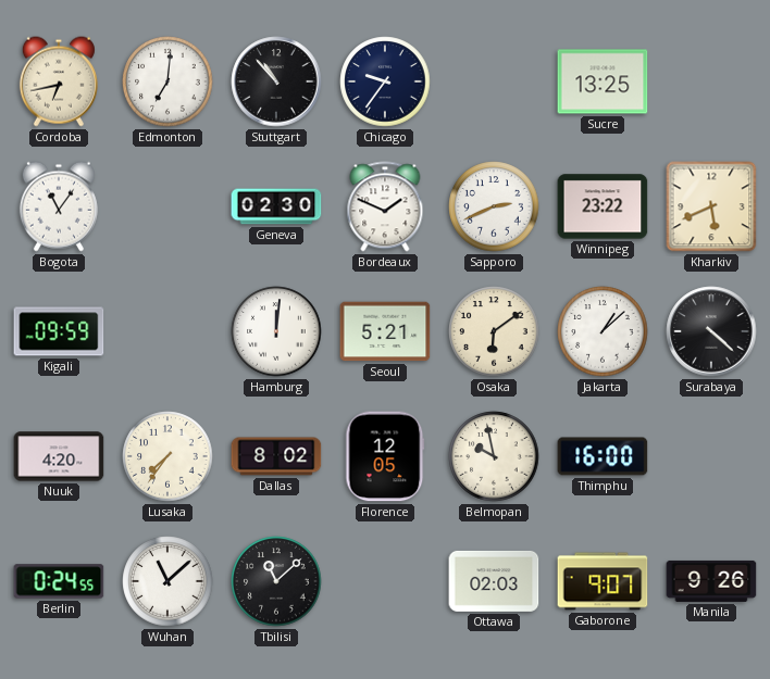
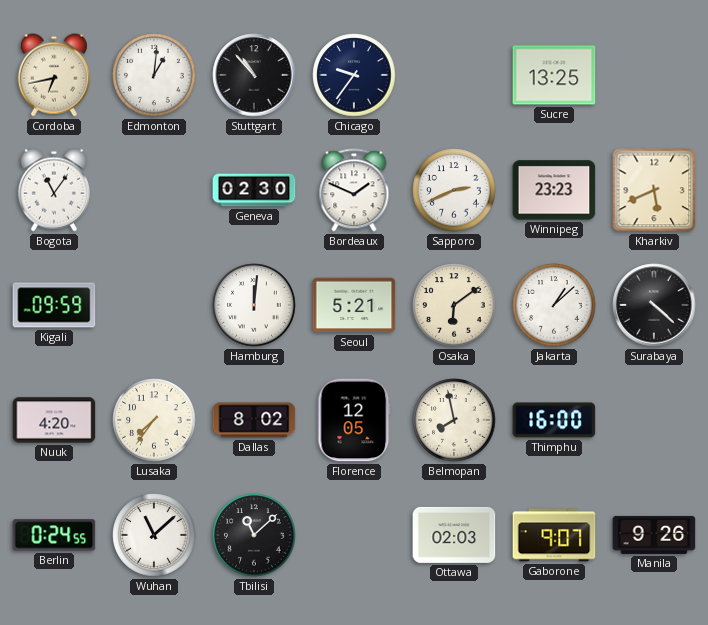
Edmonton: 7:01 -> 1:01
Winnipeg: 23:22 -> 23:23
Belmopan: 9:58 -> 7:58
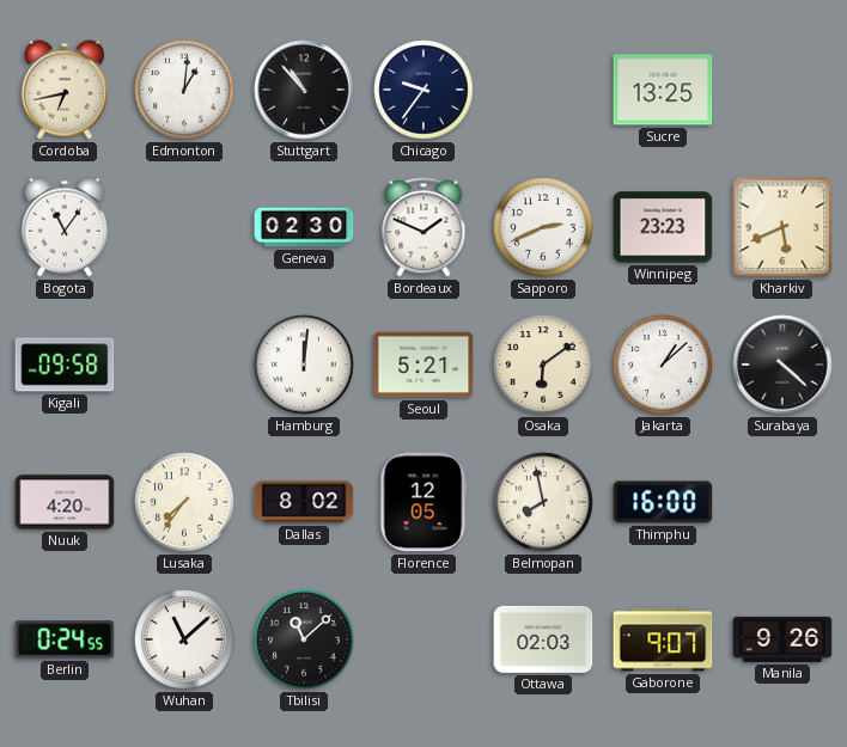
Kigali: 09:59 -> 09:58
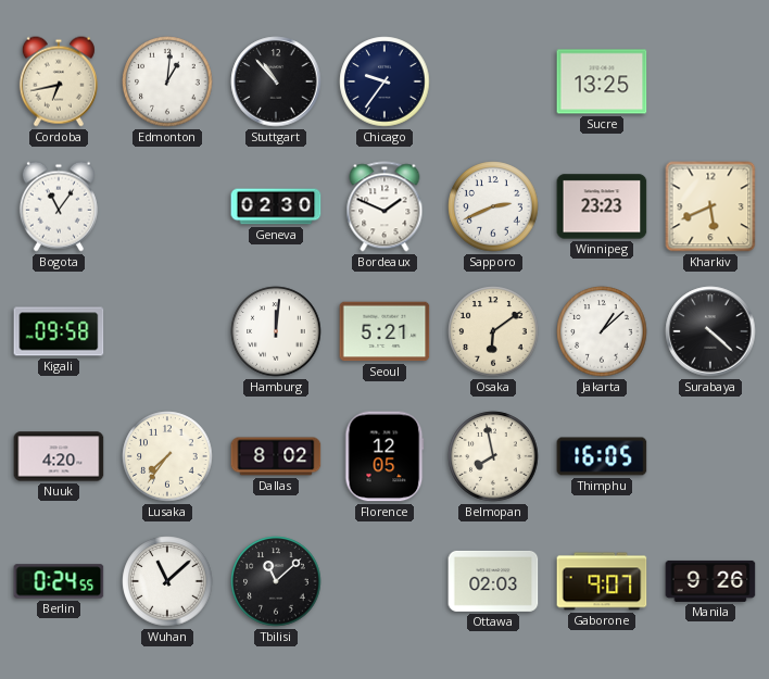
Thimphu: 16:00 -> 16:05
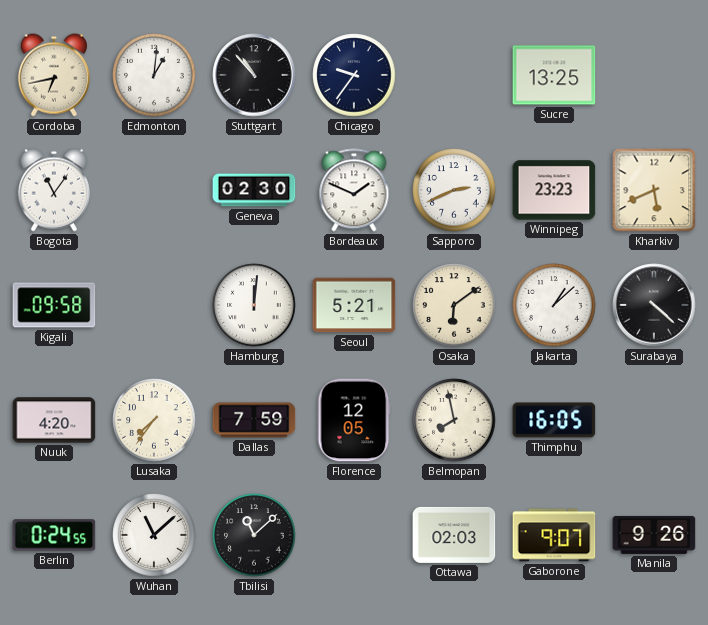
Dallas: 8:02 -> 7:59
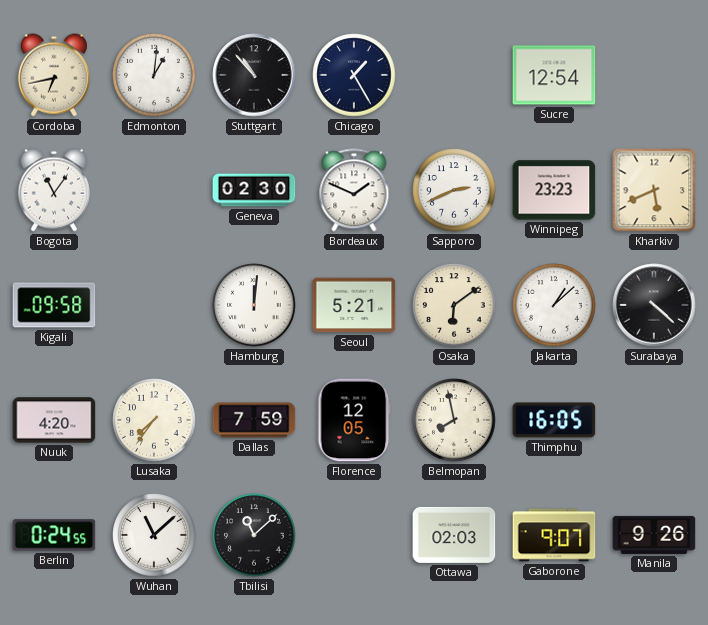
Chicago: 9:36 -> 1:25
Sucre: 13:25 -> 12:54
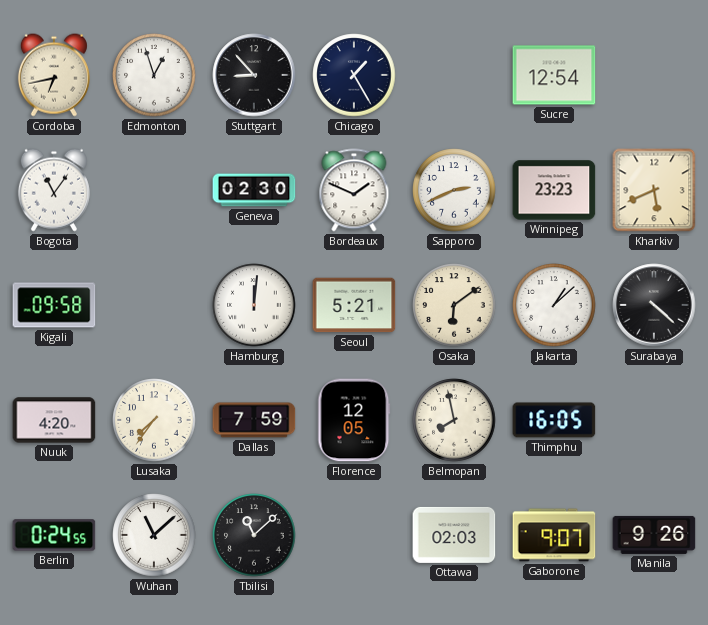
Edmonton: 1:01 -> 12:57
Stuttgart: 10:53 -> 8:53
